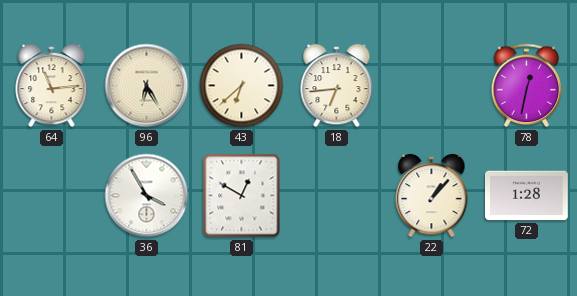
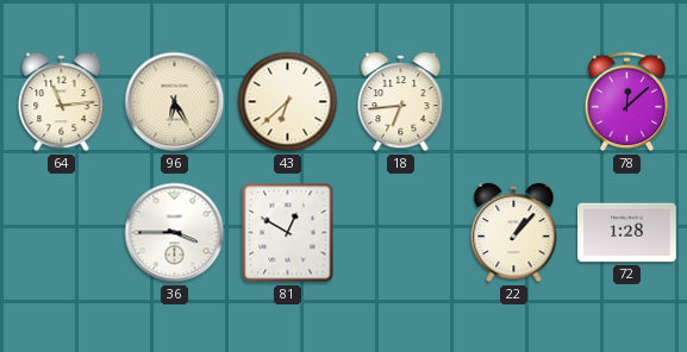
78: 12:32 -> 12:08
36: 3:55 -> 3:45
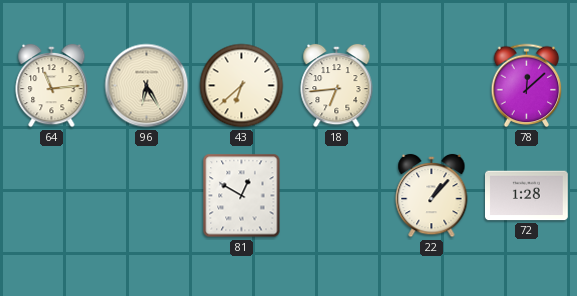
36: 3:45 -> none
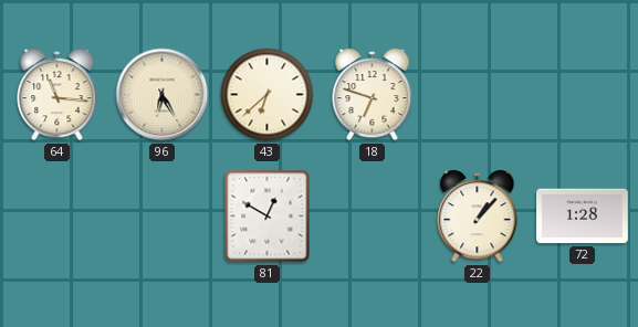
64: 11:14 -> 11:16
18: 6:44 -> 6:48
78: 12:08 -> none
